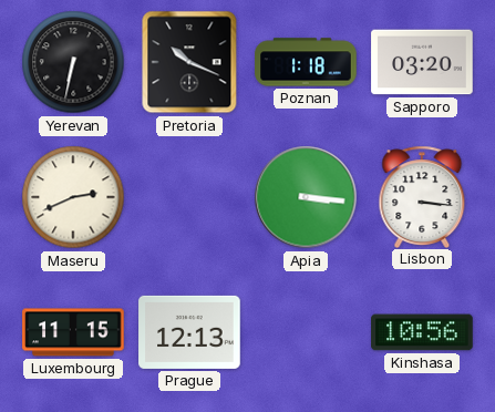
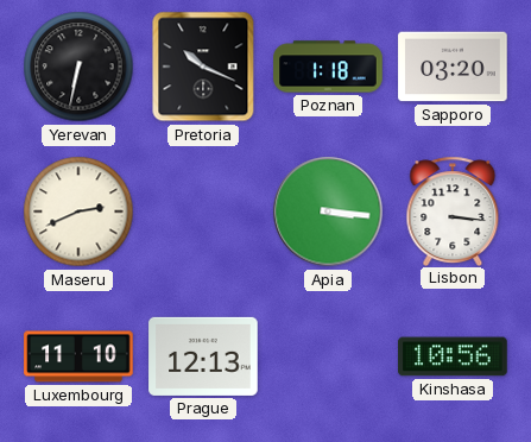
Luxembourg: 11:15 -> 11:10
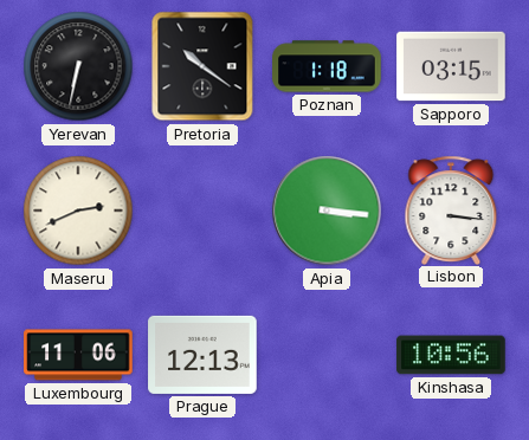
Pretoria: 10:19 -> 10:21
Sapporo: 03:20 -> 03:15
Luxembourg: 11:10 -> 11:06
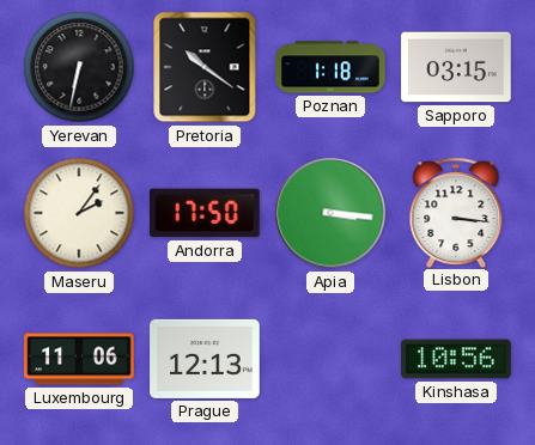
Maseru: 2:41 -> 2:06
Andorra: none -> 17:50
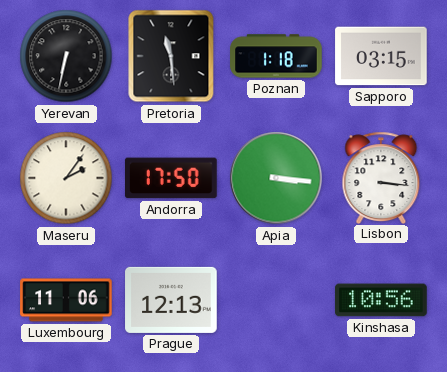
Pretoria: 10:21 -> 11:29
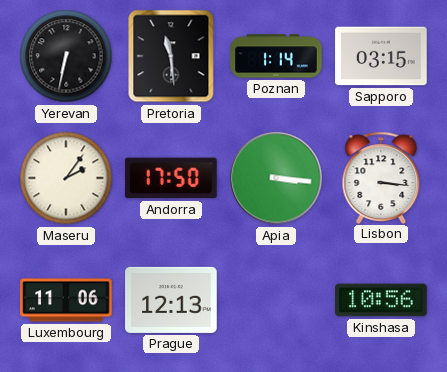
Poznan: 1:18 -> 1:14
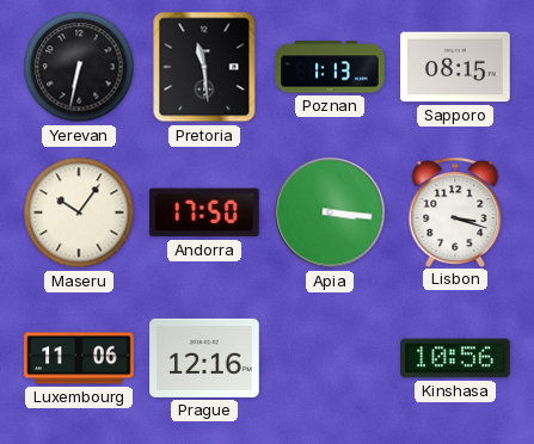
Poznan: 1:14 -> 1:13
Sapporo: 03:15 -> 08:15
Maseru: 2:06 -> 10:06
Lisbon: 3:16 -> 3:18
Prague: 12:13 -> 12:16
